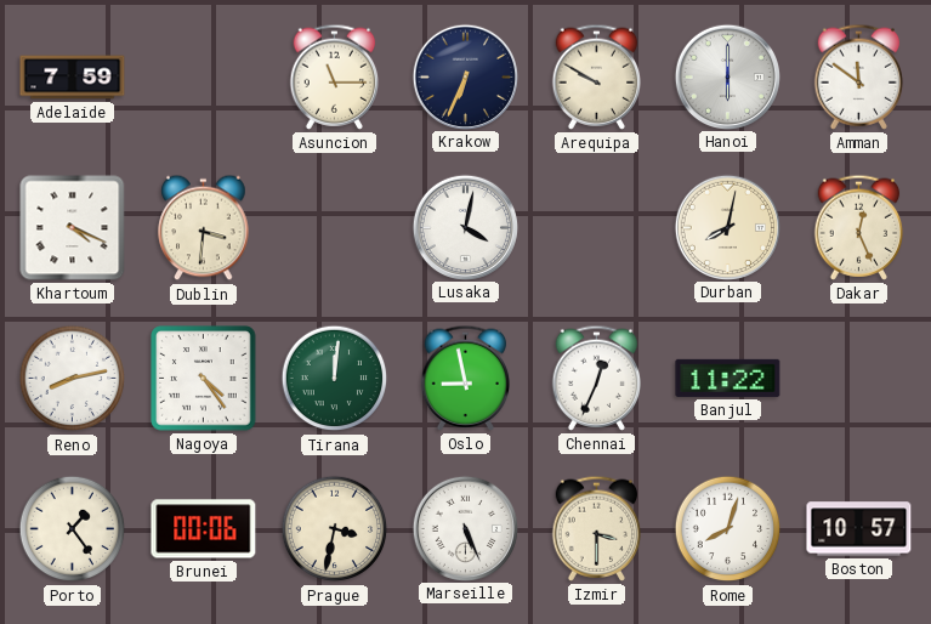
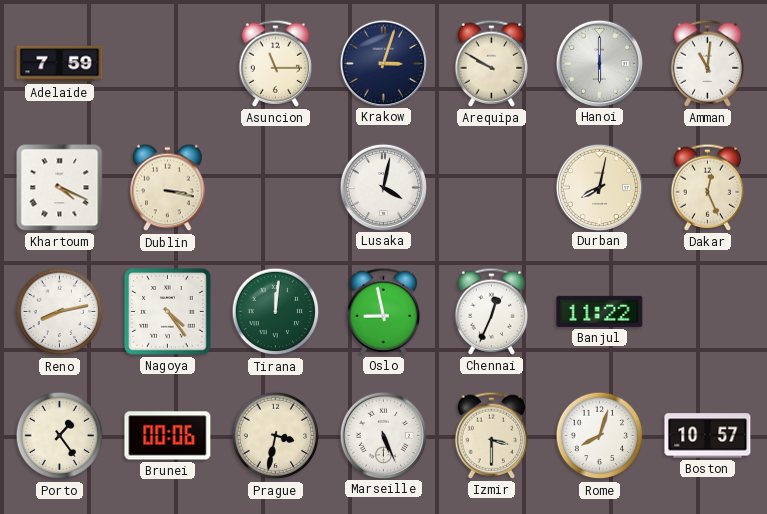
Krakow: 6:34 -> 3:03
Amman: 11:51 -> 11:01
Dublin: 3:31 -> 3:17
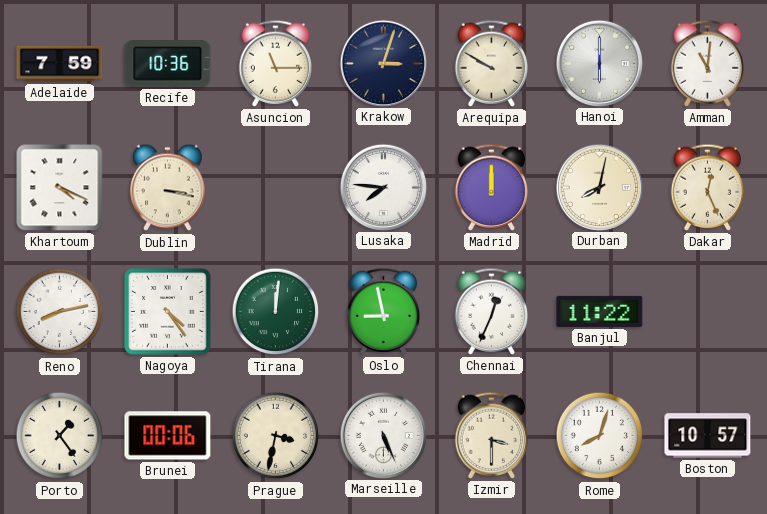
Recife: none -> 10:36
Lusaka: 4:02 -> 7:46
Madrid: none -> 12:00
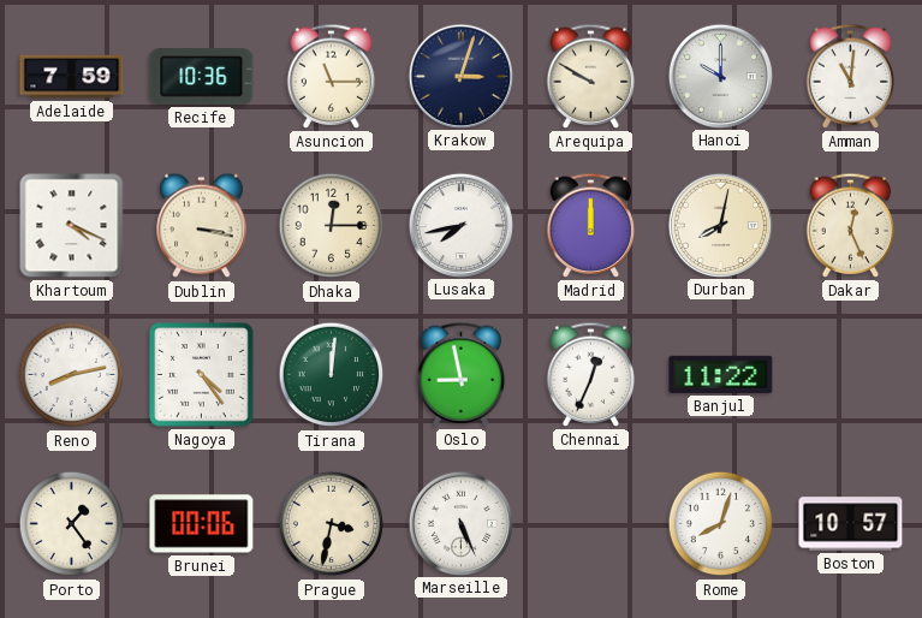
Hanoi: 6:00 -> 10:00
Dhaka: none -> 12:15
Lusaka: 7:46 -> 7:43
Izmir: 3:30 -> none
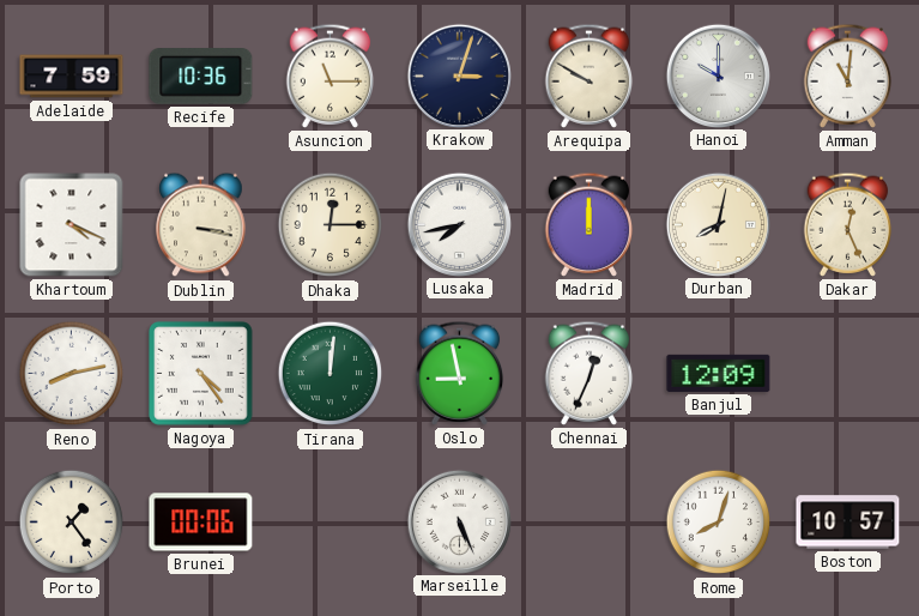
Banjul: 11:22 -> 12:09
Prague: 3:32 -> none
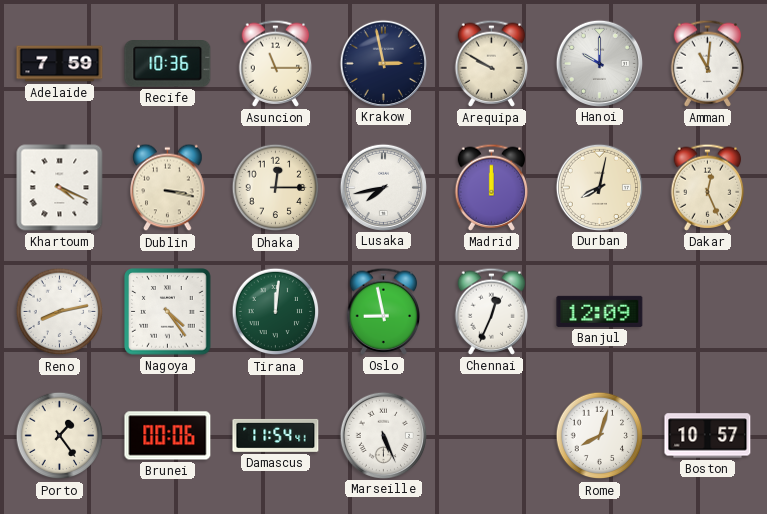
Krakow: 3:03 -> 2:58
Damascus: none -> 11:54
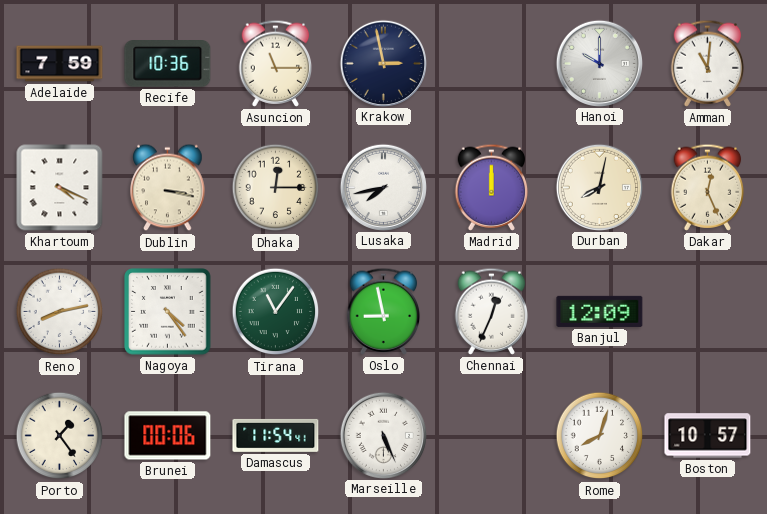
Arequipa: 9:50 -> none
Tirana: 12:01 -> 11:06
